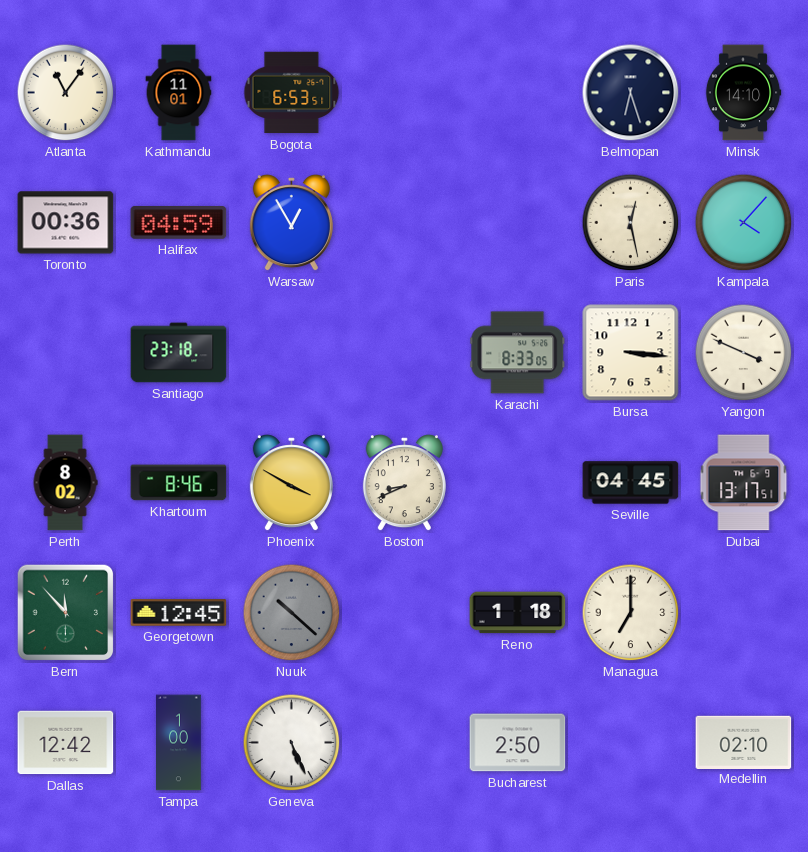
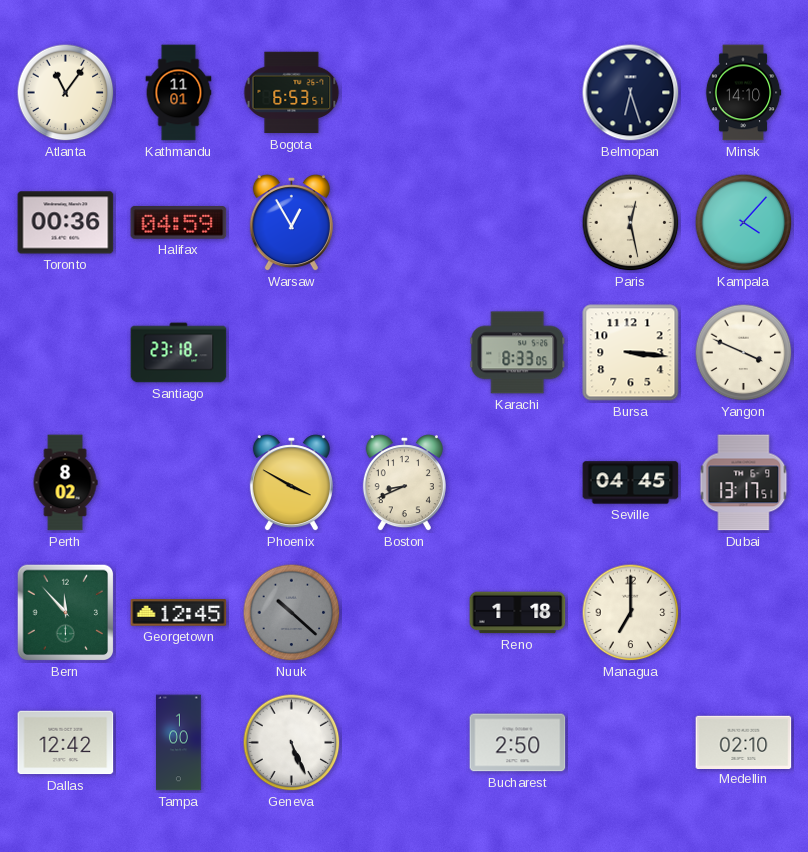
Khartoum: 8:46 -> none
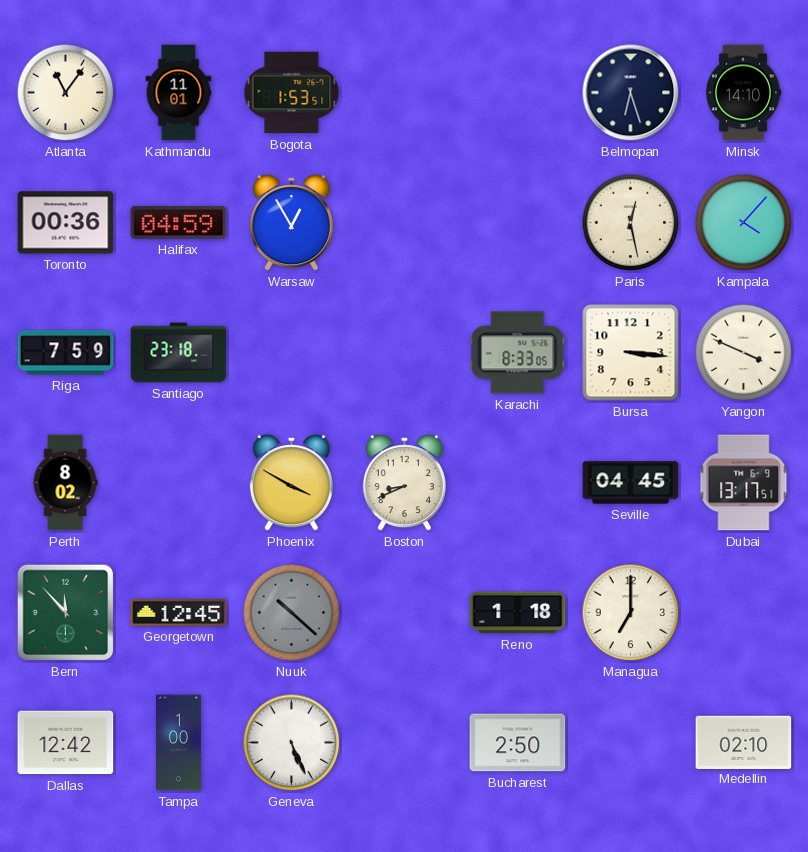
Bogota: 6:53 -> 1:53
Riga: none -> 7:59
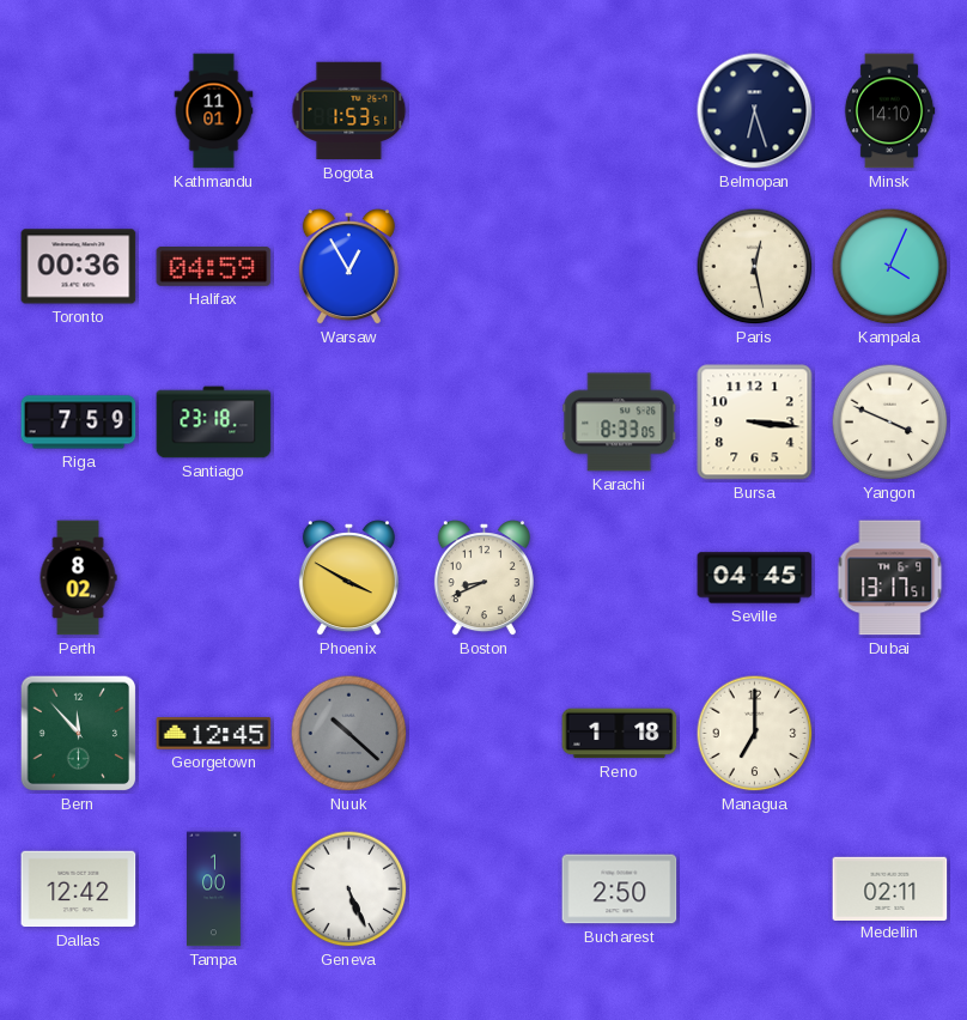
Atlanta: 11:06 -> none
Kampala: 4:07 -> 4:04
Medellin: 02:10 -> 02:11
